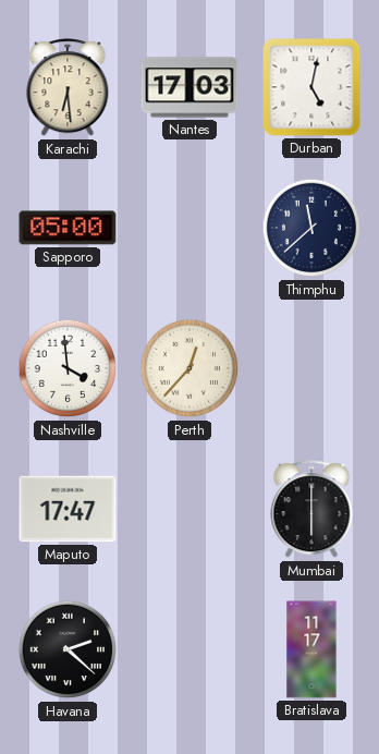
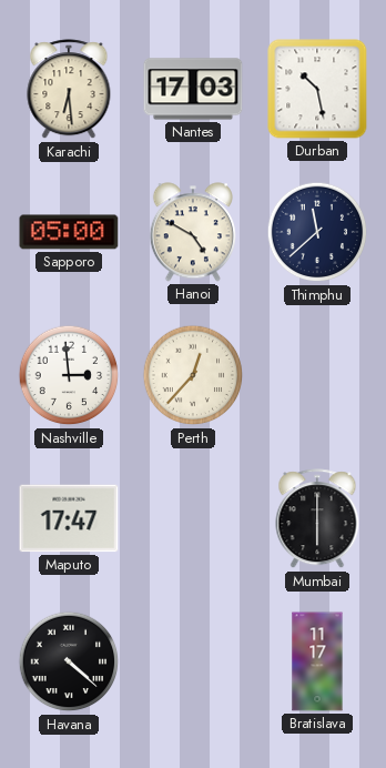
Durban: 5:02 -> 10:28
Hanoi: none -> 4:50
Nashville: 3:59 -> 2:59
Havana: 2:22 -> 4:22
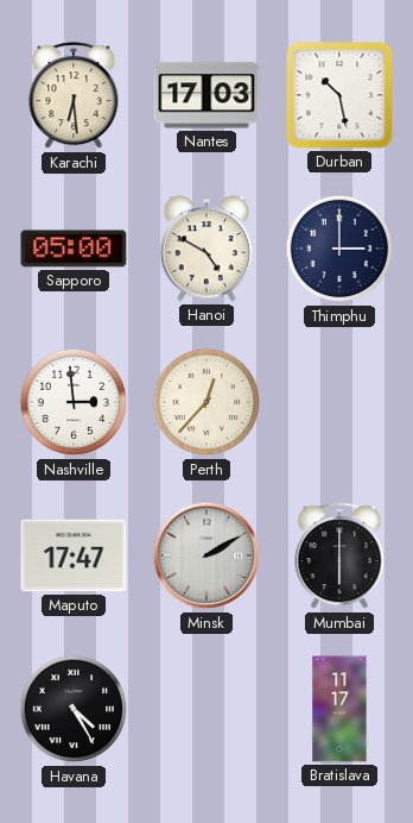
Thimphu: 11:38 -> 3:00
Minsk: none -> 2:10
Havana: 4:22 -> 4:25
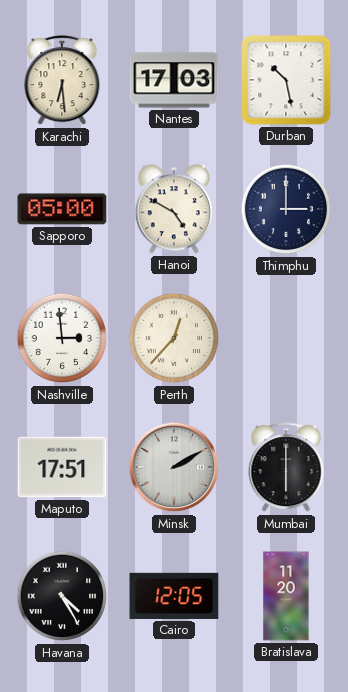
Maputo: 17:47 -> 17:51
Cairo: none -> 12:05
Bratislava: 11:17 -> 11:20
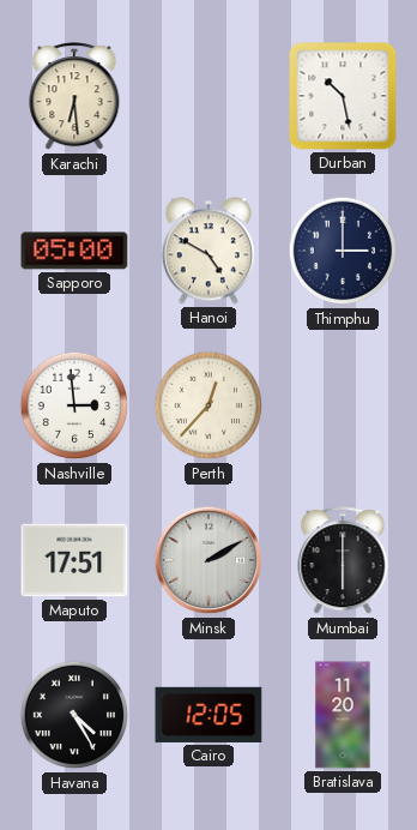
Nantes: 17:03 -> none
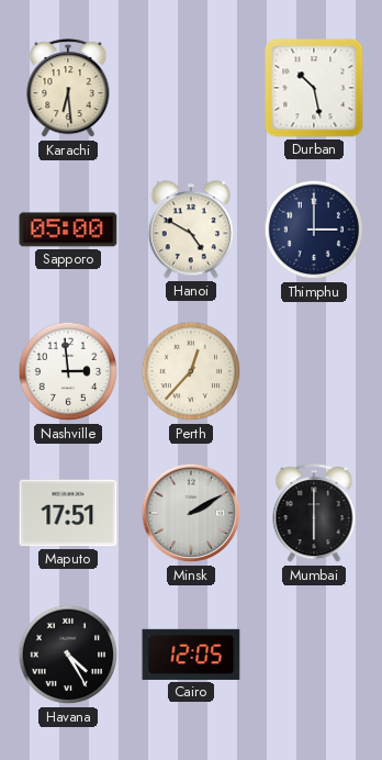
Bratislava: 11:20 -> none
